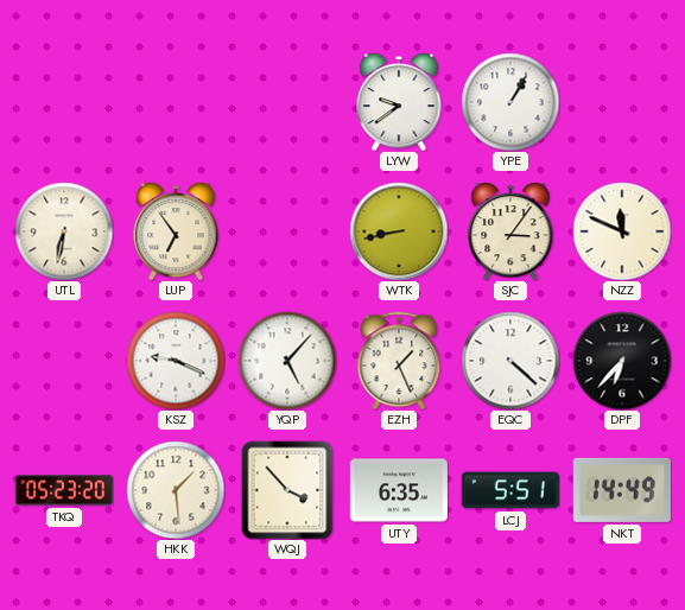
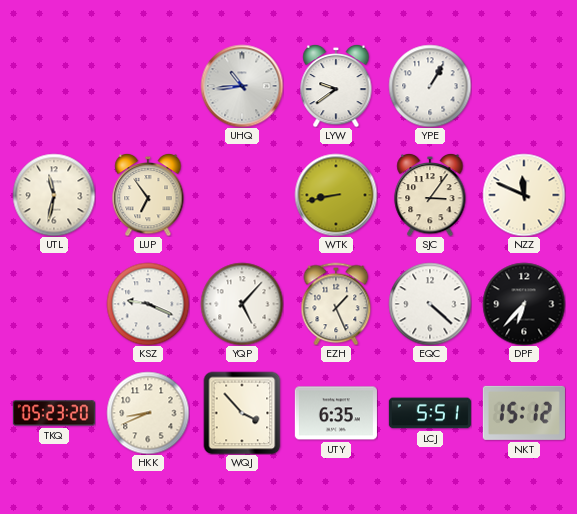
UHQ: none -> 10:44
UTL: 6:32 -> 11:32
HKK: 1:29 -> 8:41
NKT: 14:49 -> 15:12
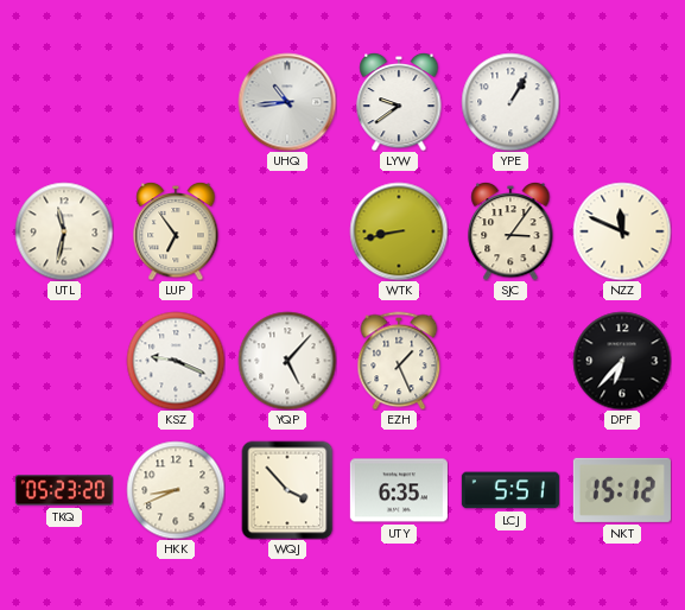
EQC: 4:22 -> none
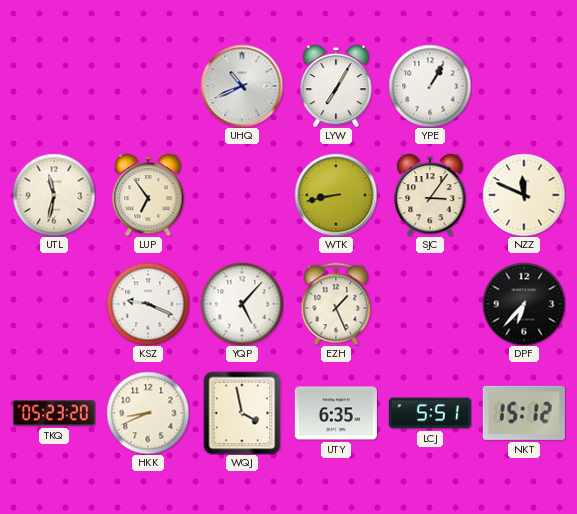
UHQ: 10:44 -> 10:41
LYW: 9:39 -> 7:05
WQJ: 3:53 -> 3:58
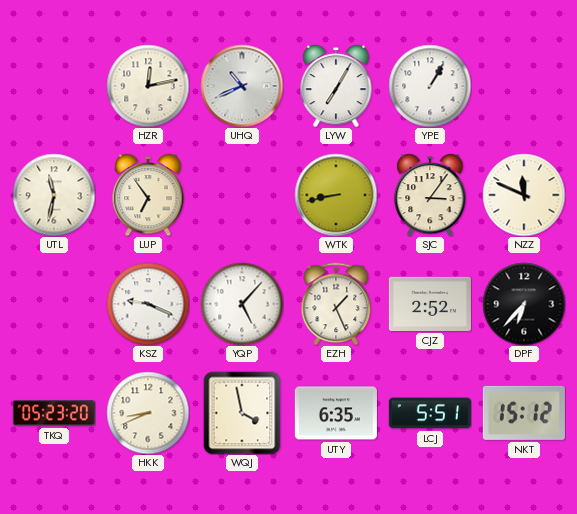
HZR: none -> 12:13
CJZ: none -> 2:52
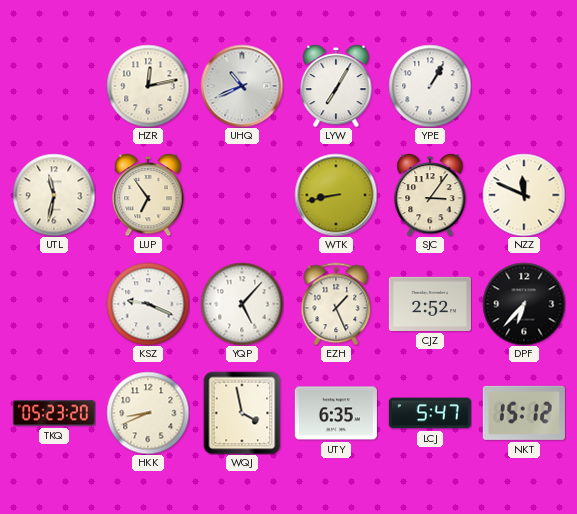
LCJ: 5:51 -> 5:47
